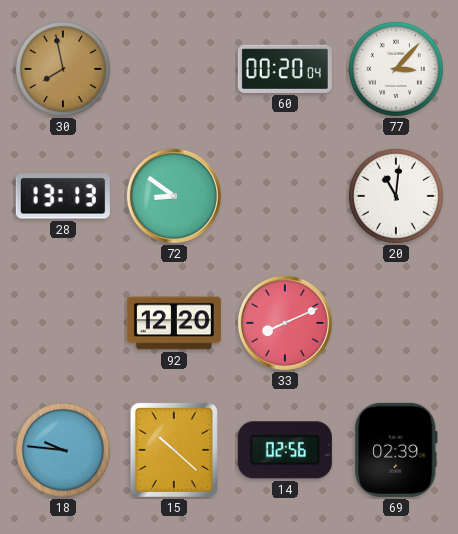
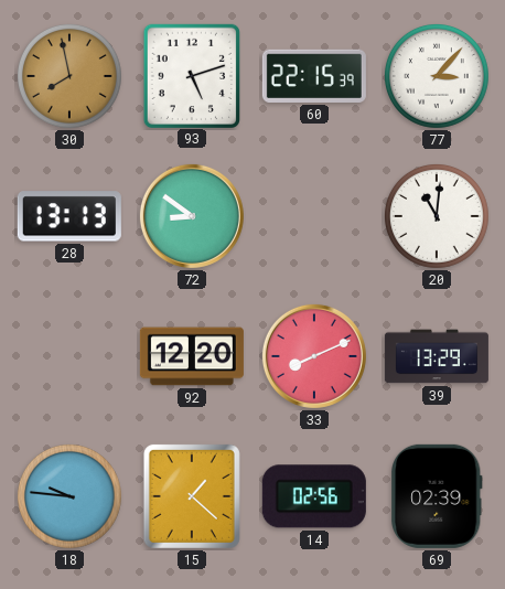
93: none -> 5:12
60: 00:20 -> 22:15
39: none -> 13:29
15: 10:22 -> 1:22
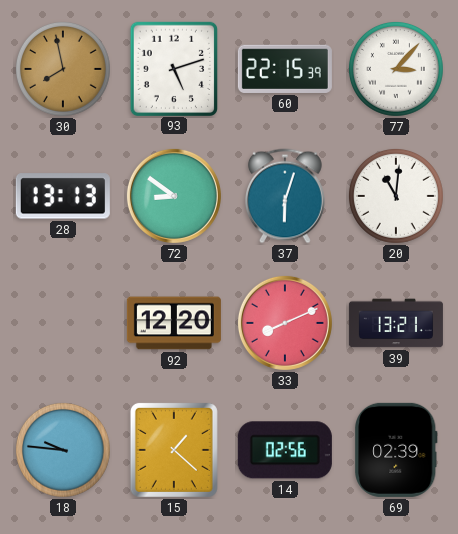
37: none -> 6:03
39: 13:29 -> 13:21
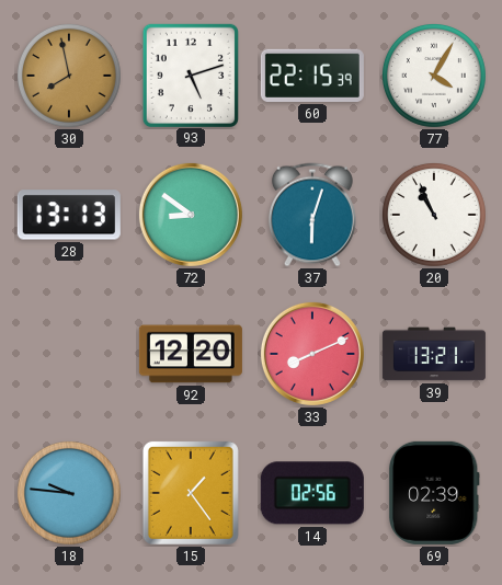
77: 3:07 -> 4:05
20: 11:01 -> 10:56
15: 1:22 -> 1:24
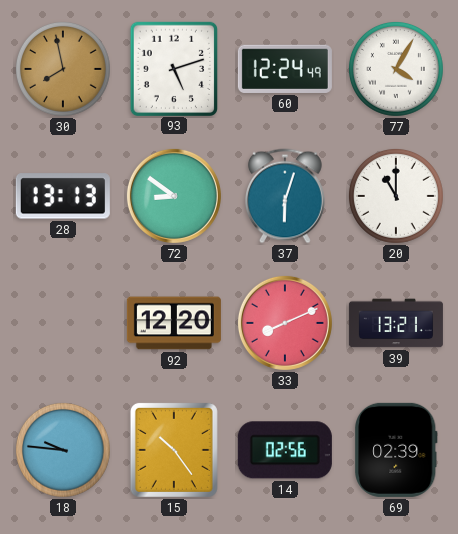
60: 22:15 -> 12:24
20: 10:56 -> 11:00
15: 1:24 -> 10:24
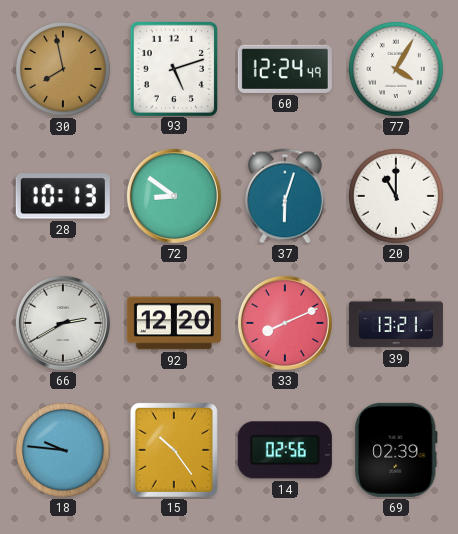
28: 13:13 -> 10:13
66: none -> 2:40
